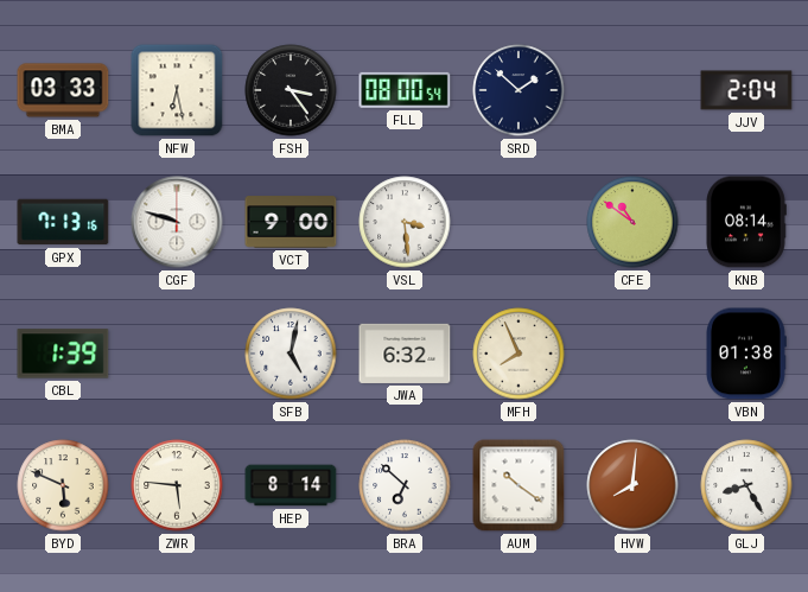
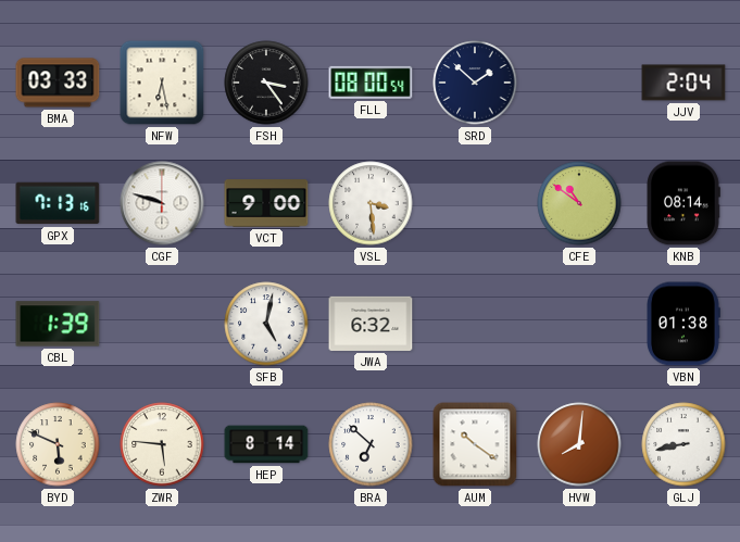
MFH: 7:56 -> none
GLJ: 8:25 -> 8:43
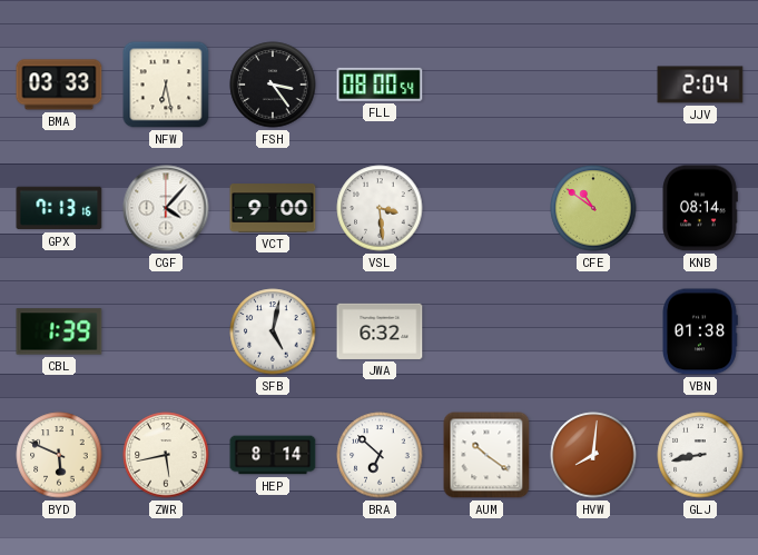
SRD: 1:52 -> none
CGF: 9:48 -> 4:07
ZWR: 5:46 -> 5:43
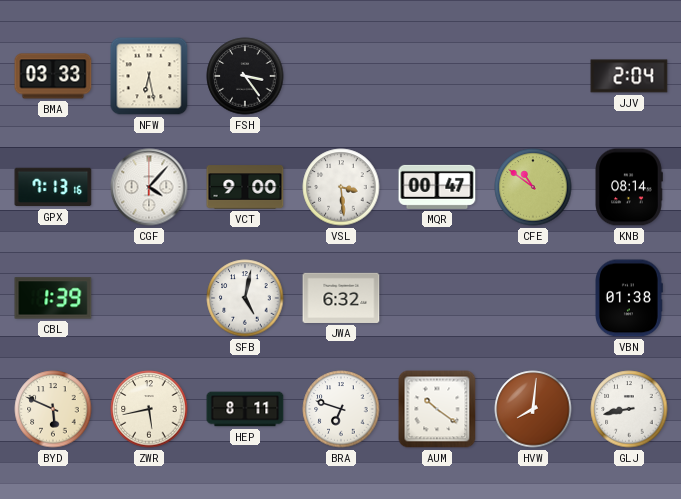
FLL: 08:00 -> none
MQR: none -> 00:47
HEP: 8:14 -> 8:11
BRA: 6:52 -> 6:48
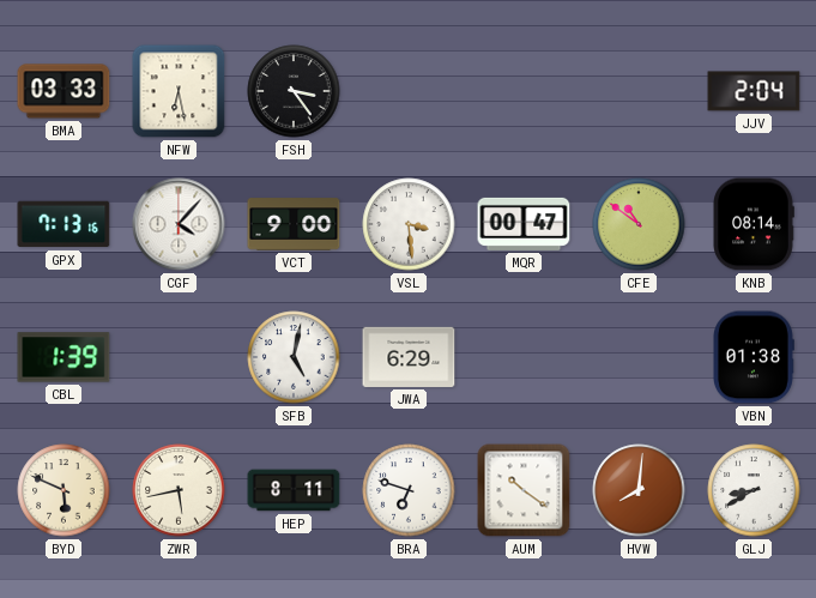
JWA: 6:32 -> 6:29
GLJ: 8:43 -> 8:40
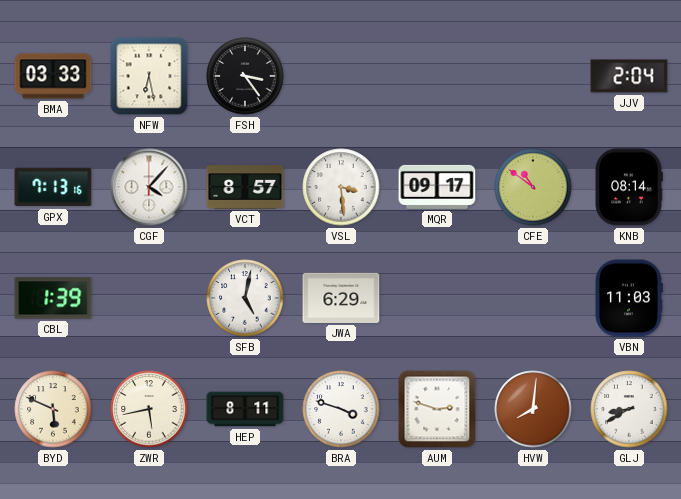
VCT: 9:00 -> 8:57
MQR: 00:47 -> 09:17
VBN: 01:38 -> 11:03
BRA: 6:48 -> 3:48
AUM: 10:21 -> 2:48
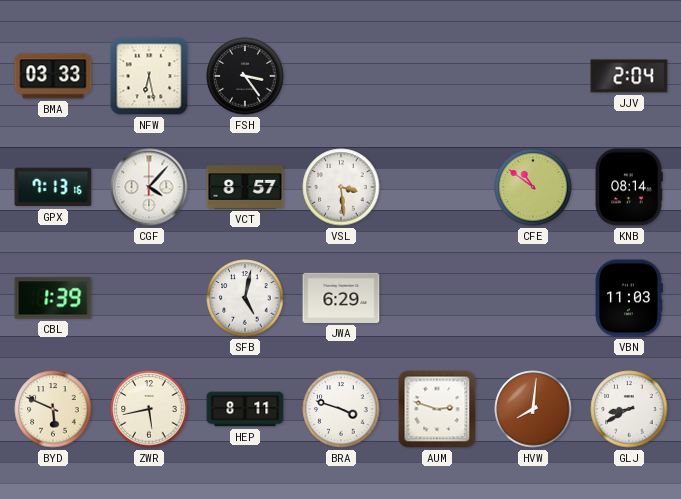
MQR: 09:17 -> none
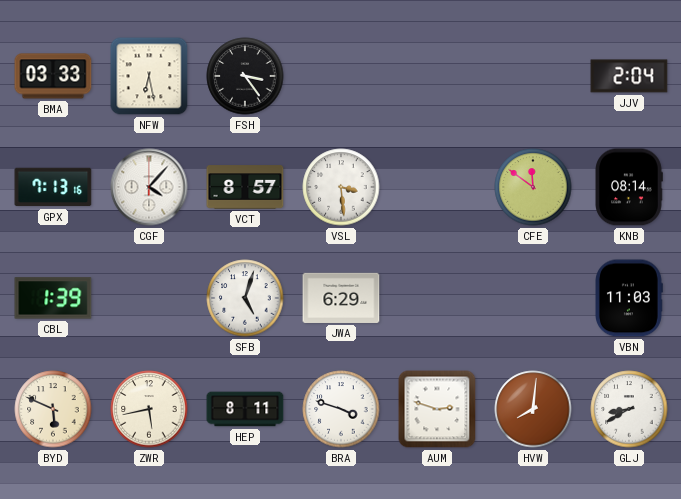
CFE: 10:51 -> 11:51
SFB: 5:02 -> 5:03
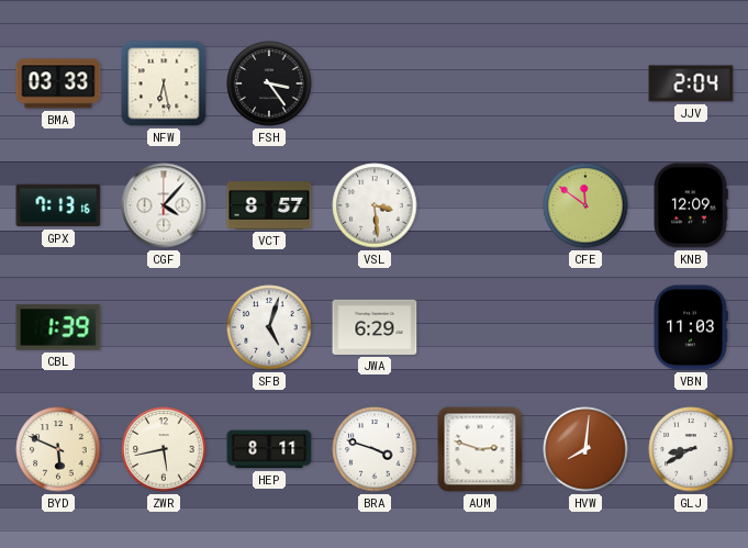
KNB: 08:14 -> 12:09
